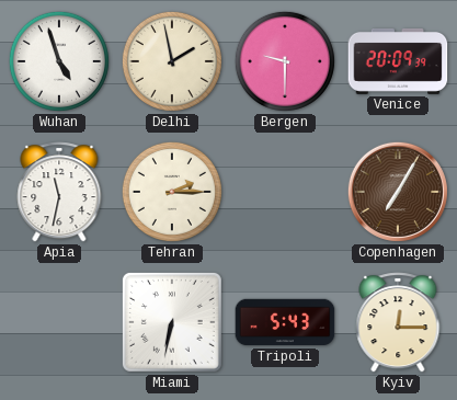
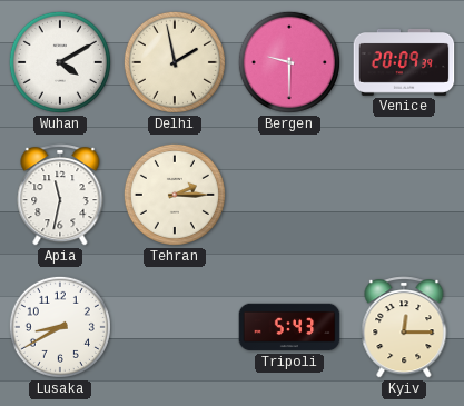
Wuhan: 4:57 -> 4:10
Copenhagen: 7:05 -> none
Lusaka: none -> 8:40
Miami: 6:32 -> none
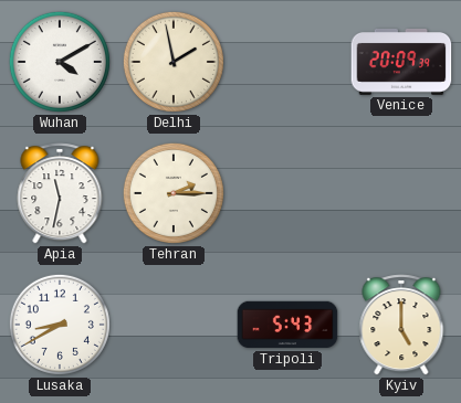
Bergen: 9:30 -> none
Kyiv: 12:15 -> 5:00
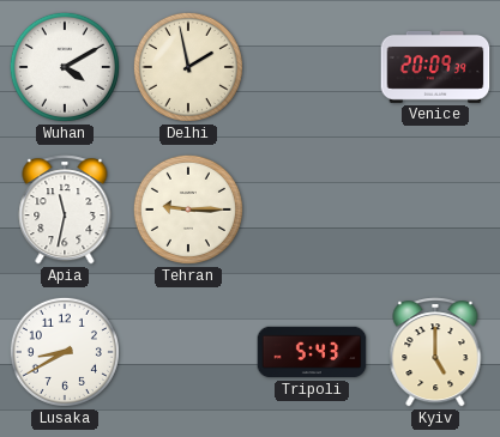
Tehran: 2:15 -> 9:15
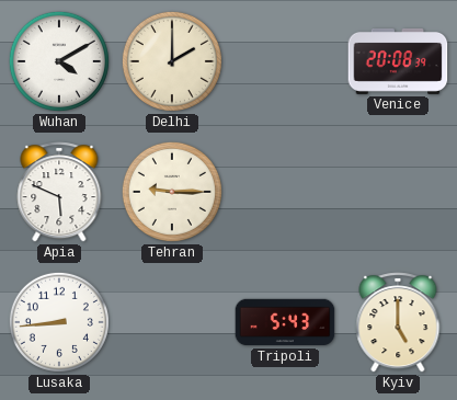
Delhi: 1:58 -> 2:00
Venice: 20:09 -> 20:08
Apia: 11:32 -> 5:49
Lusaka: 8:40 -> 8:44
